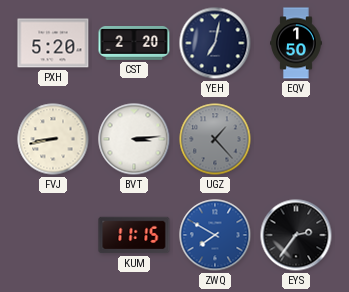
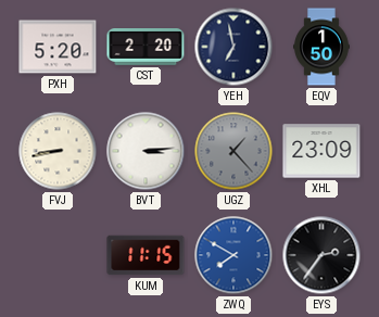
YEH: 7:02 -> 6:58
XHL: none -> 23:09
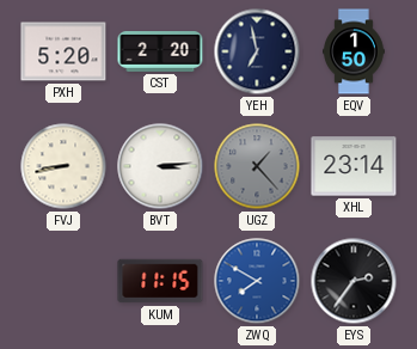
XHL: 23:09 -> 23:14
